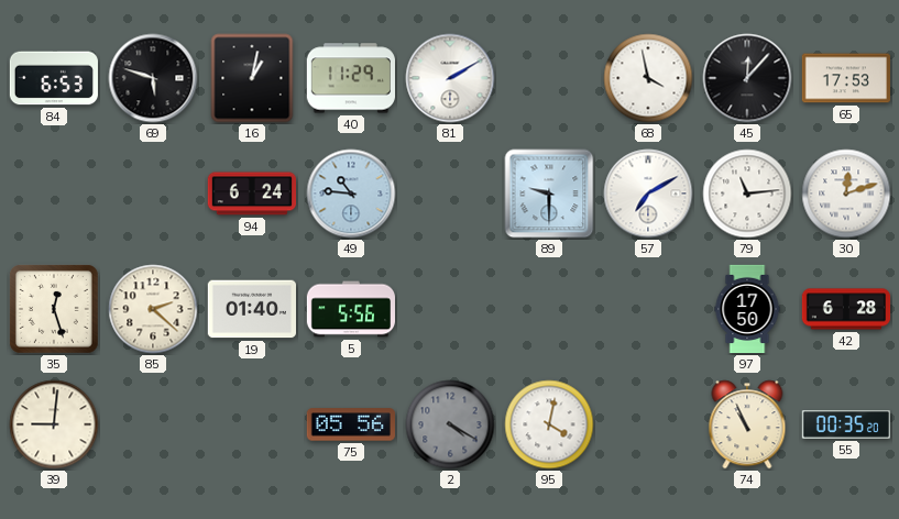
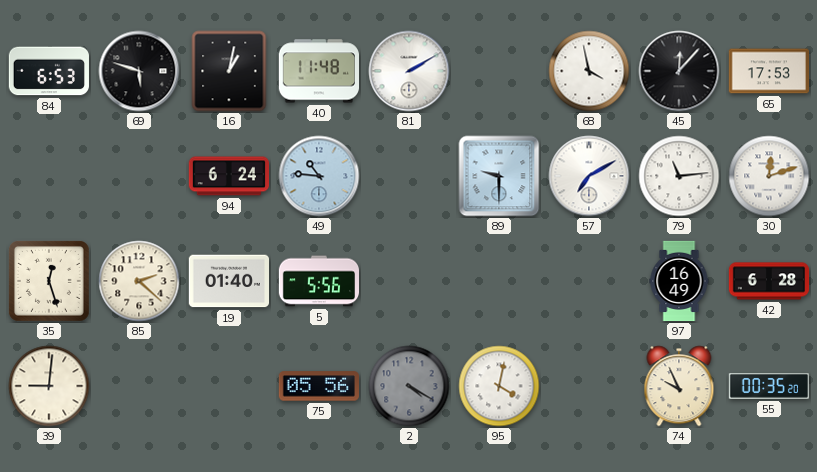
40: 11:29 -> 11:48
97: 17:50 -> 16:49
74: 10:56 -> 9:56
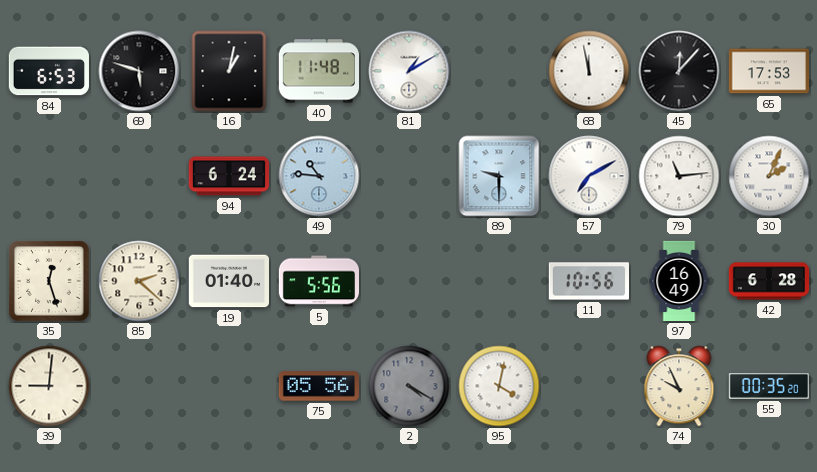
81: 2:10 -> 1:10
68: 3:58 -> 11:58
30: 12:12 -> 2:04
11: none -> 10:56
